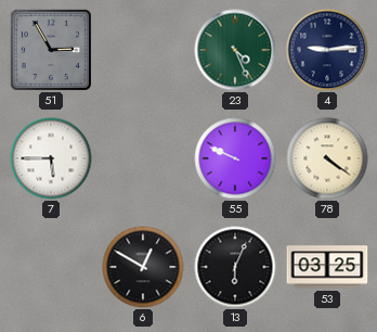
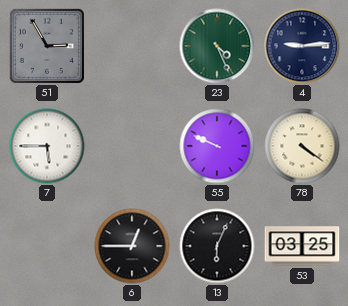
6: 12:50 -> 12:45
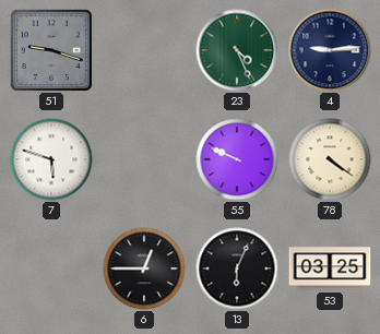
51: 2:55 -> 9:18
7: 5:45 -> 5:48
